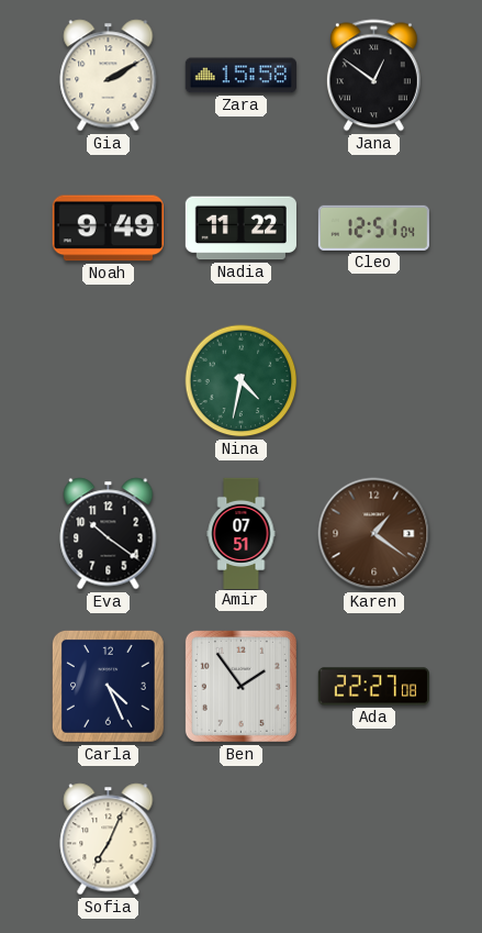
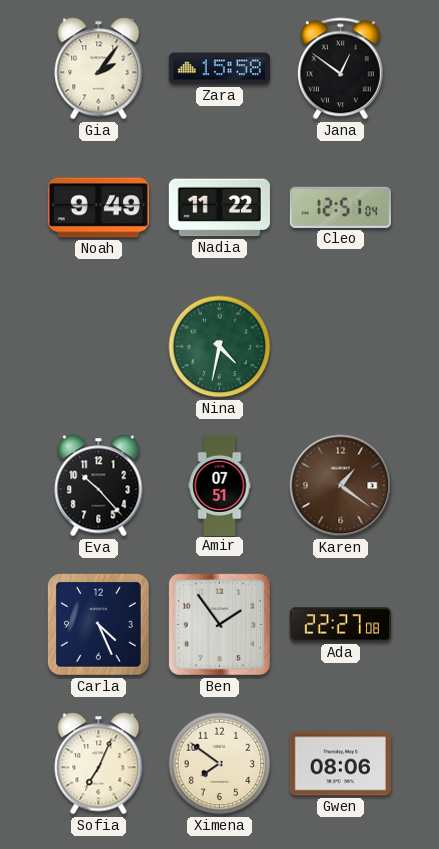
Gia: 2:10 -> 2:06
Eva: 10:21 -> 10:23
Ximena: none -> 7:51
Gwen: none -> 08:06
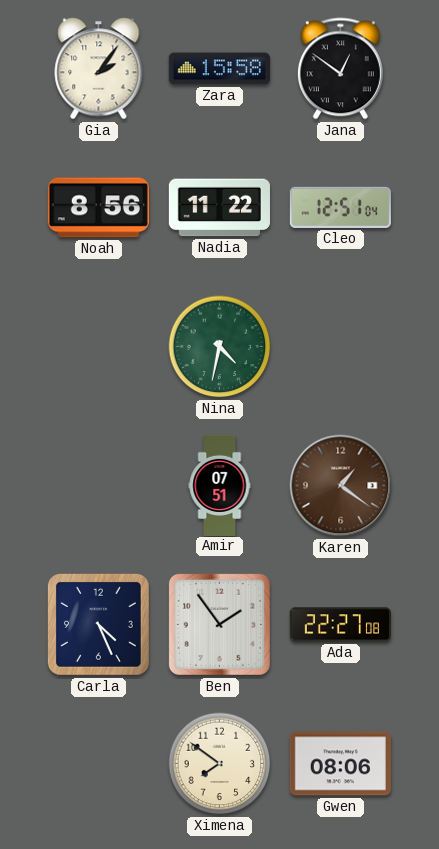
Noah: 9:49 -> 8:56
Eva: 10:23 -> none
Sofia: 7:04 -> none
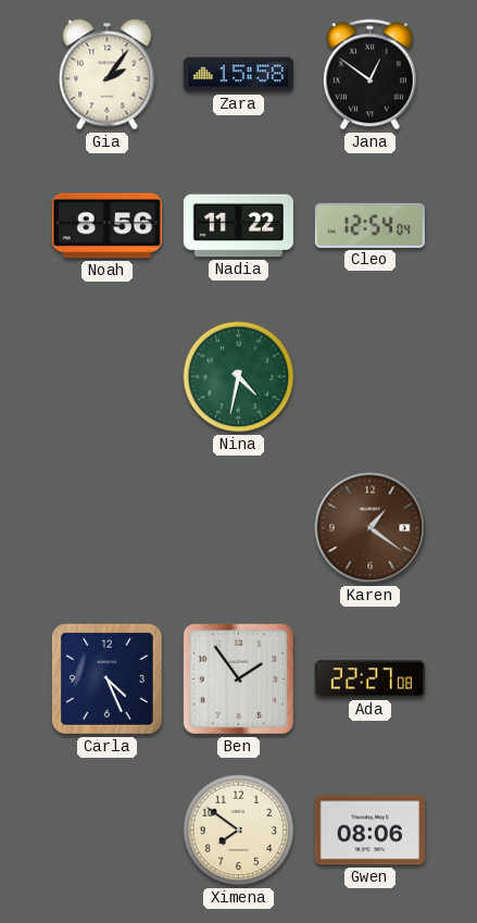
Cleo: 12:51 -> 12:54
Amir: 07:51 -> none
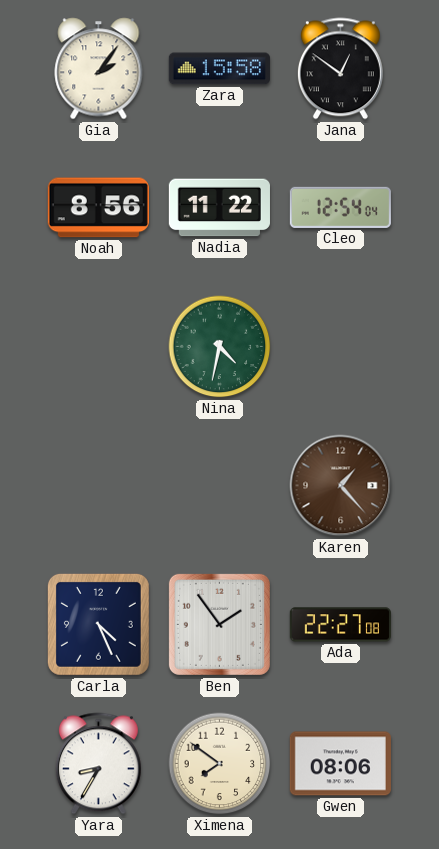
Karen: 1:21 -> 1:23
Yara: none -> 8:35
